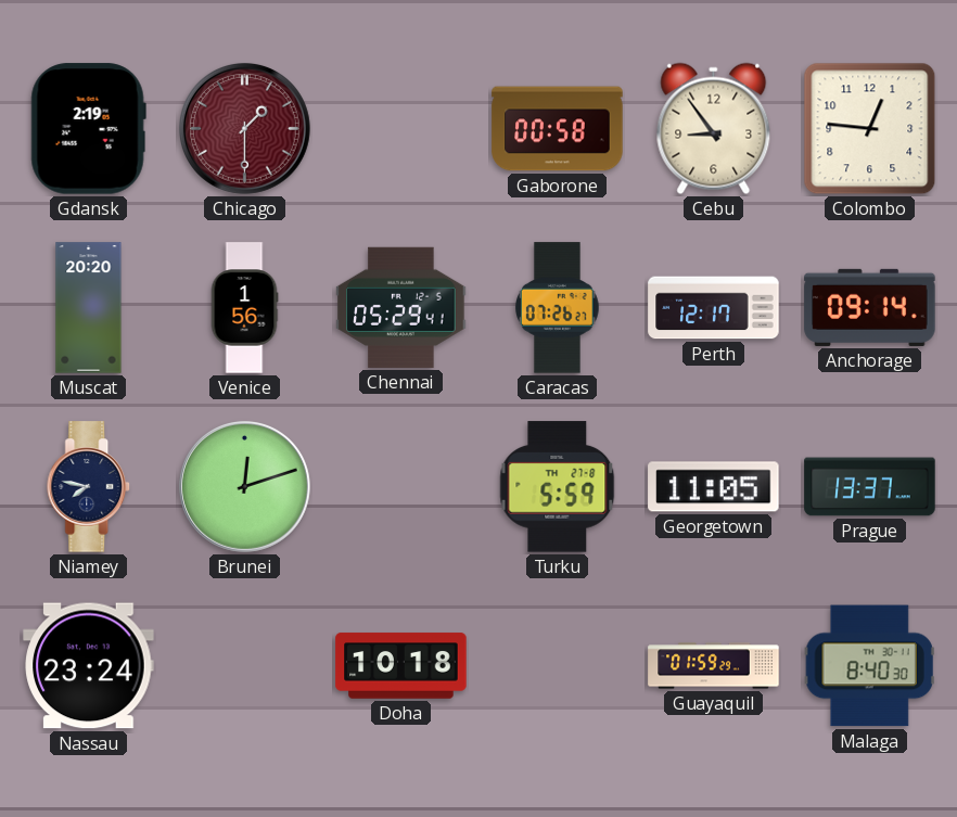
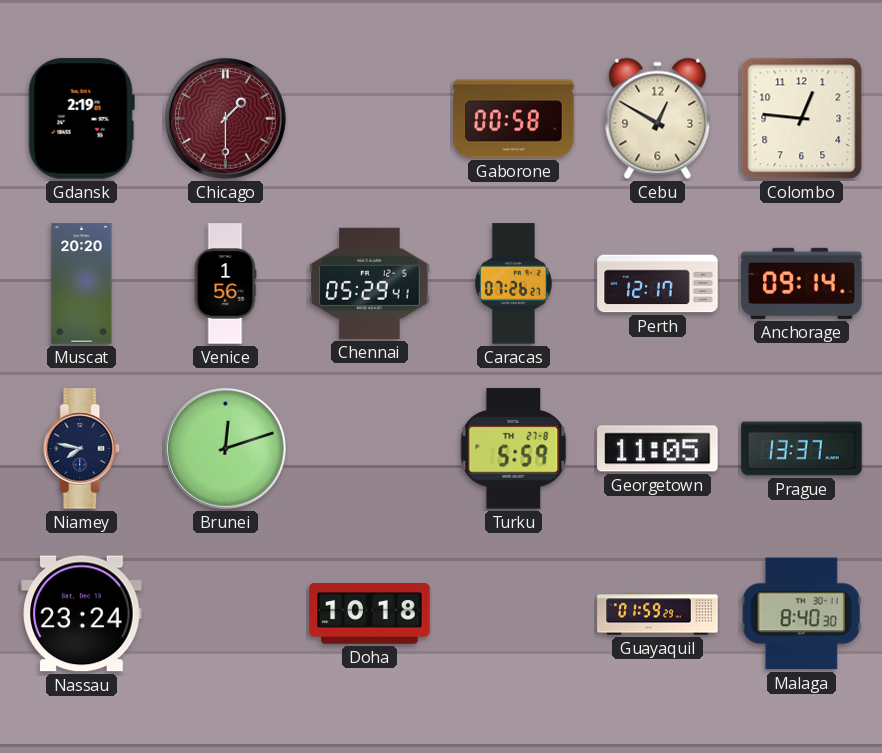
Cebu: 8:54 -> 12:50
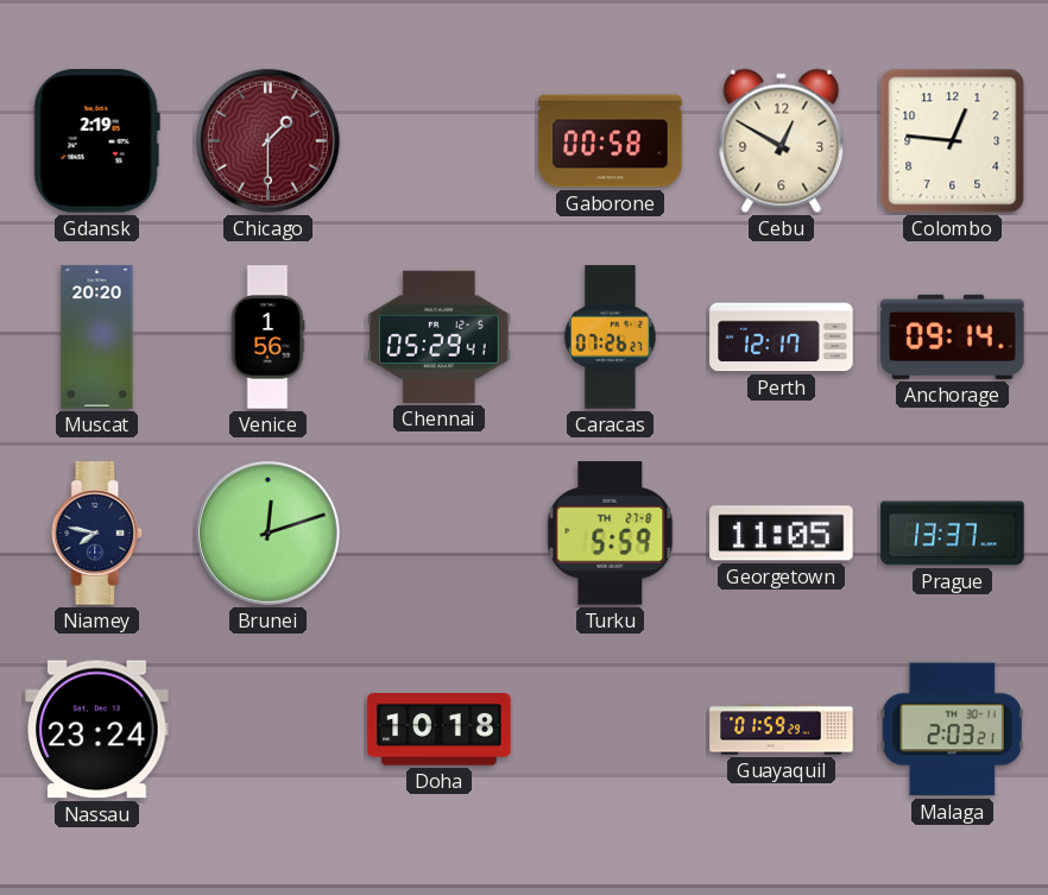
Malaga: 8:40 -> 2:03
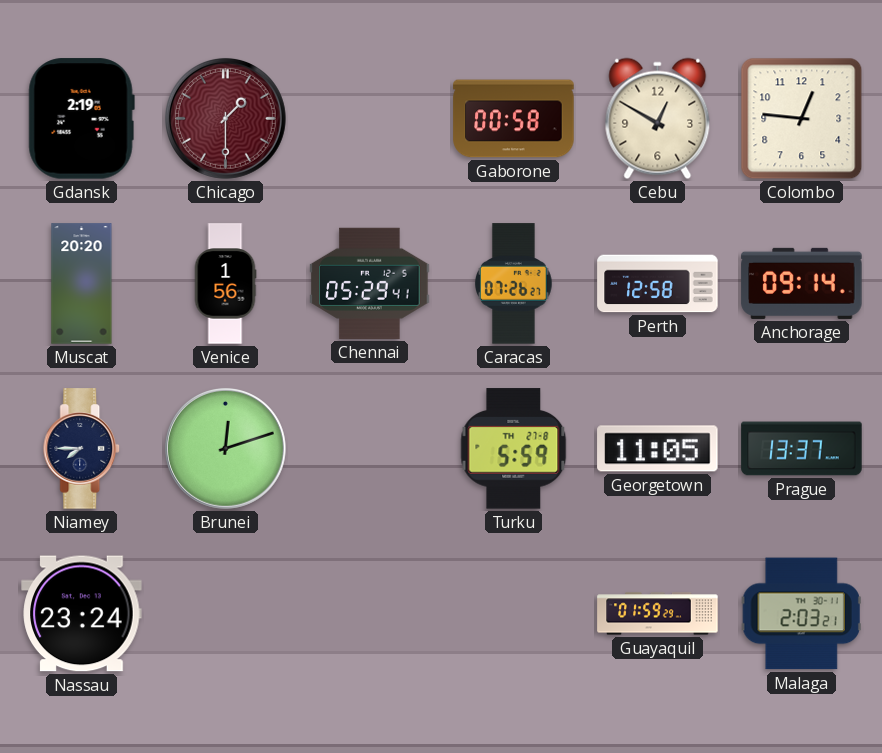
Perth: 12:17 -> 12:58
Niamey: 7:47 -> 7:45
Doha: 10:18 -> none
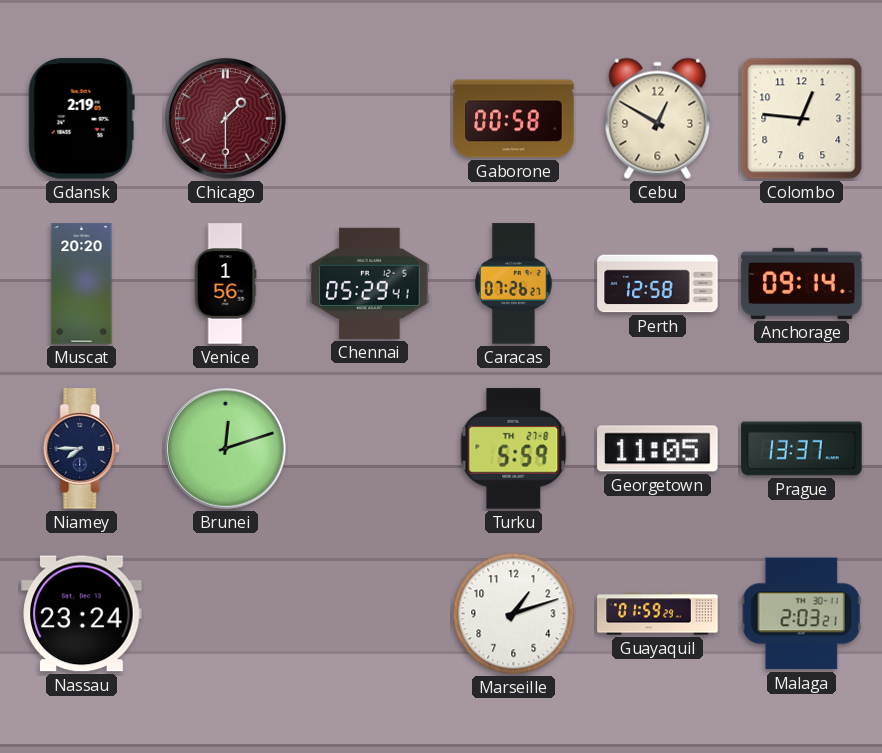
Marseille: none -> 1:12
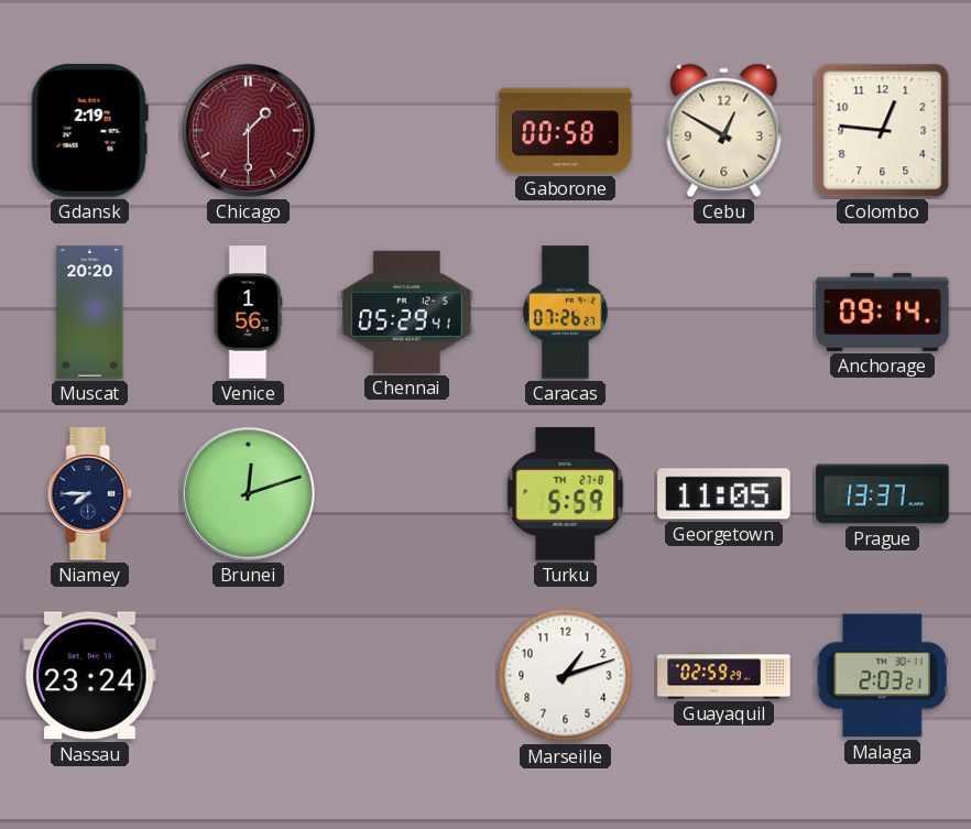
Perth: 12:58 -> none
Guayaquil: 01:59 -> 02:59
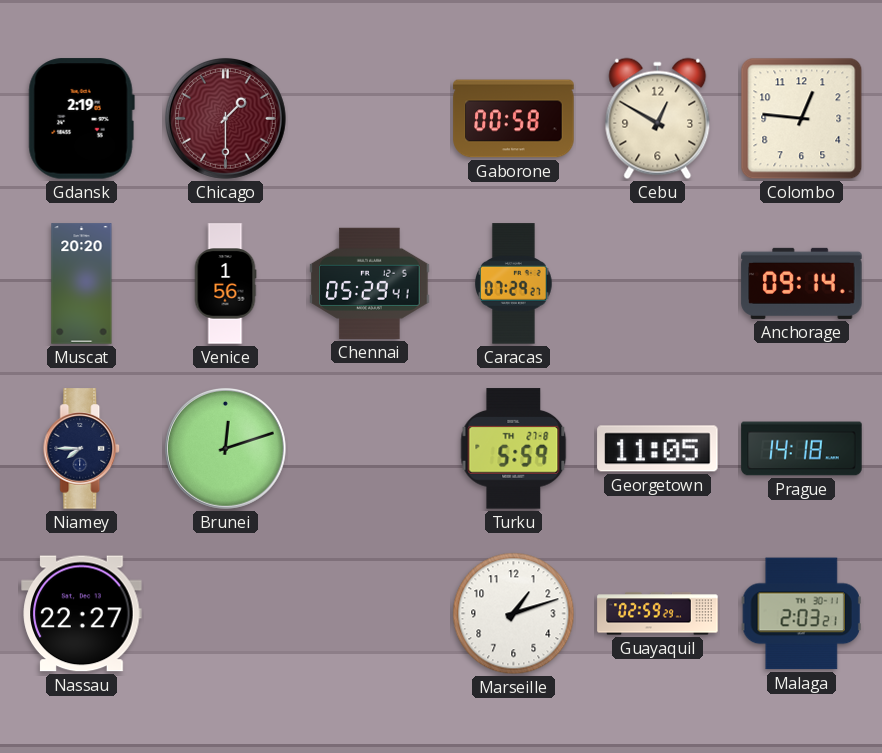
Caracas: 07:26 -> 07:29
Prague: 13:37 -> 14:18
Nassau: 23:24 -> 22:27
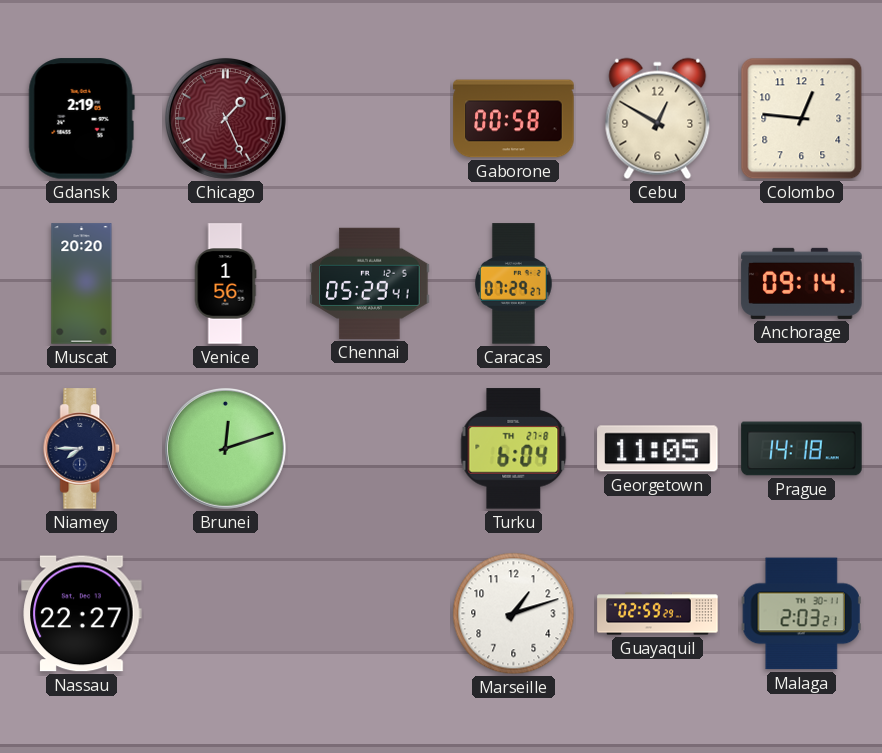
Chicago: 1:30 -> 1:26
Turku: 5:59 -> 6:04
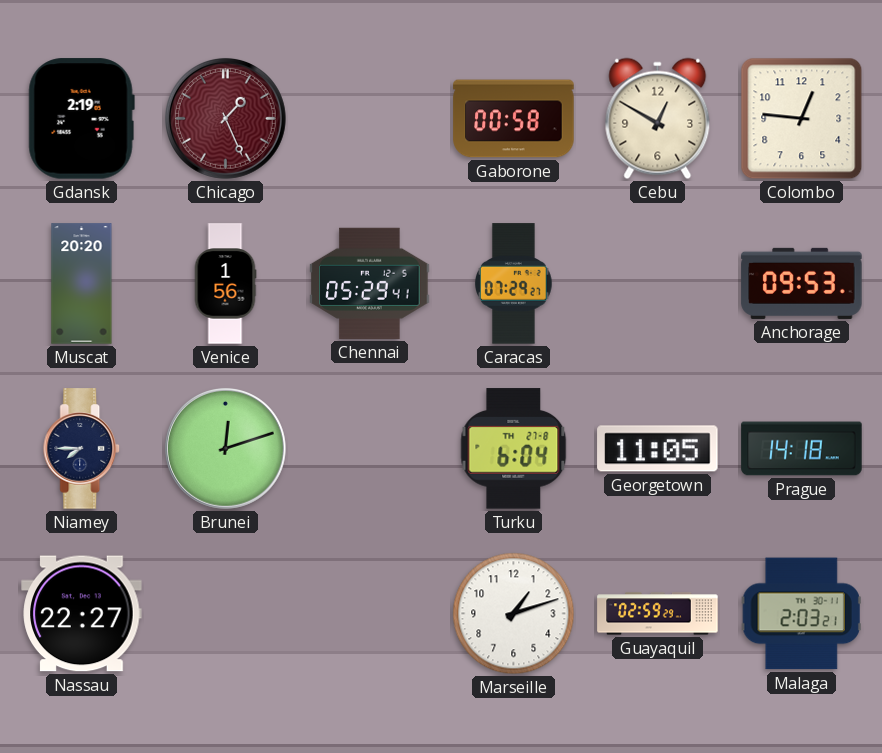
Anchorage: 09:14 -> 09:53
